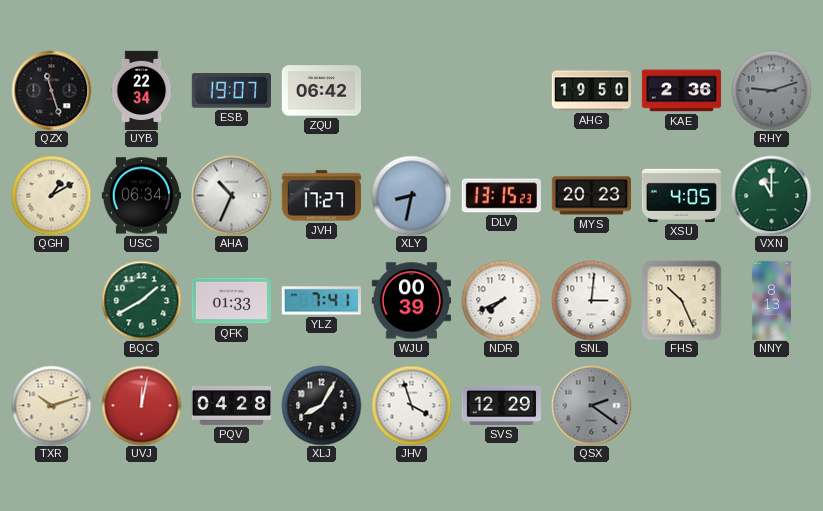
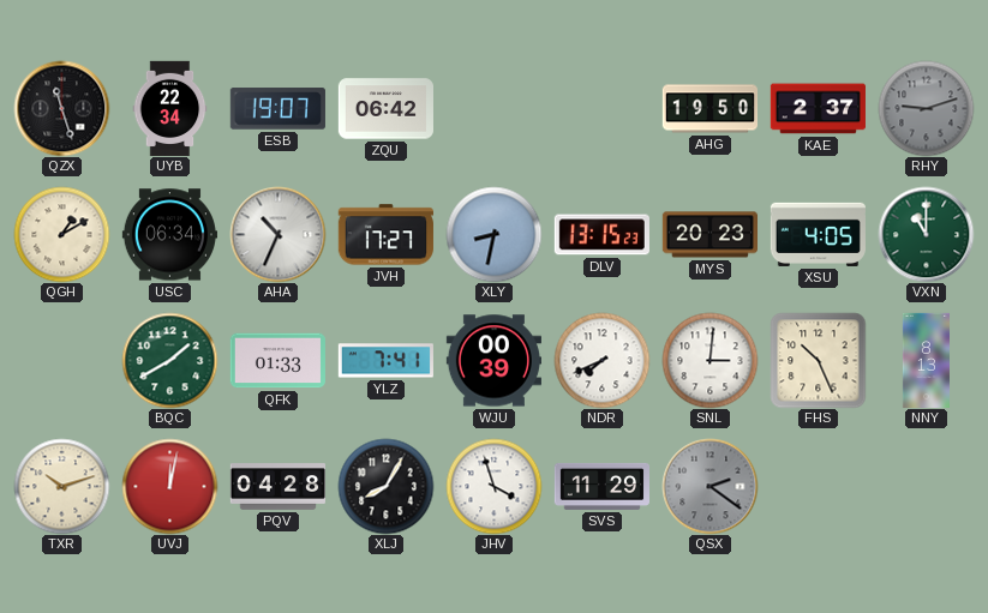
KAE: 2:36 -> 2:37
SVS: 12:29 -> 11:29
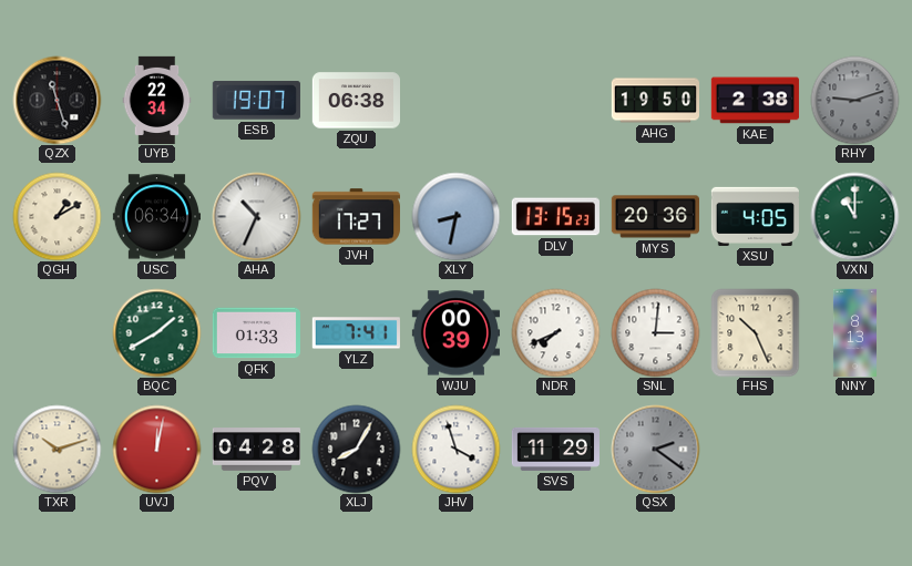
ZQU: 06:42 -> 06:38
KAE: 2:37 -> 2:38
MYS: 20:23 -> 20:36
